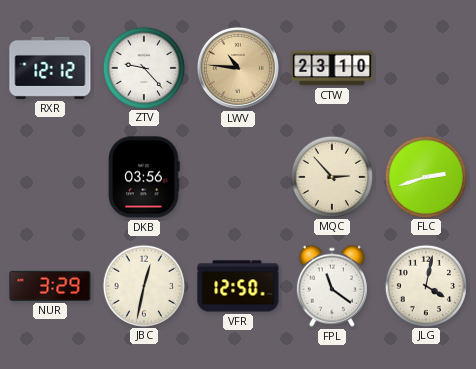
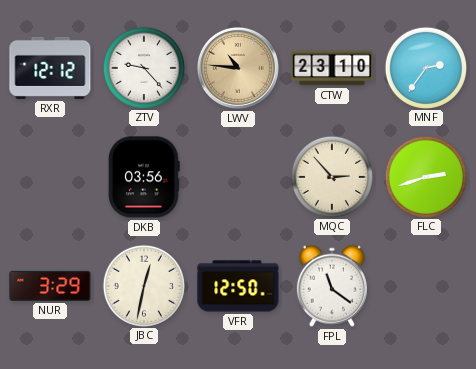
MNF: none -> 2:36
JLG: 4:02 -> none
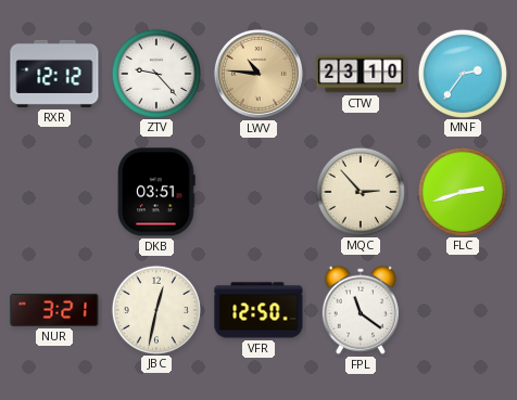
DKB: 03:56 -> 03:51
NUR: 3:29 -> 3:21
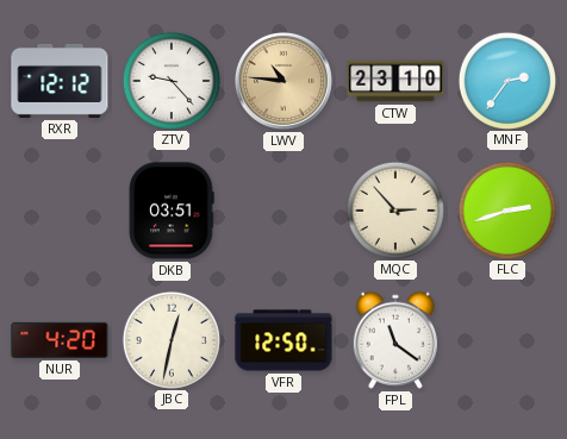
NUR: 3:21 -> 4:20
